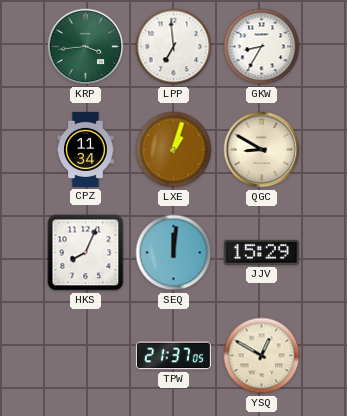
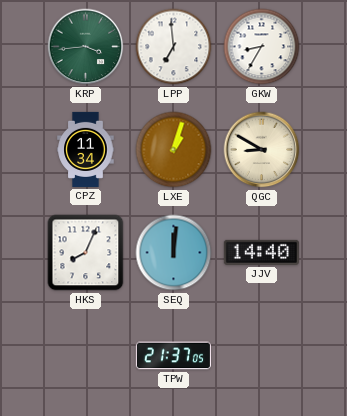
JJV: 15:29 -> 14:40
YSQ: 12:50 -> none
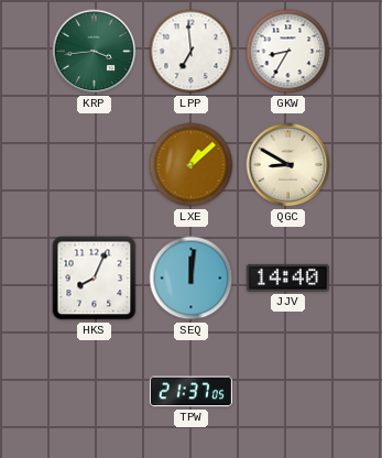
CPZ: 11:34 -> none
LXE: 1:03 -> 1:08
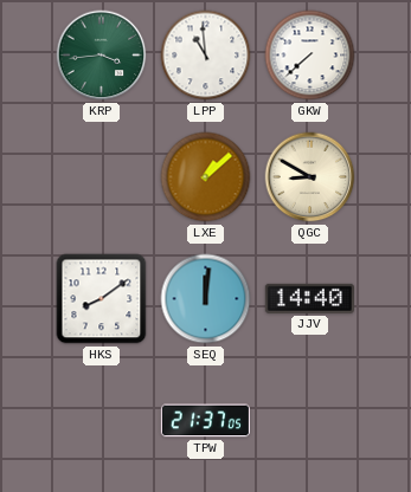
LPP: 6:59 -> 10:59
GKW: 8:35 -> 7:38
HKS: 8:04 -> 8:09
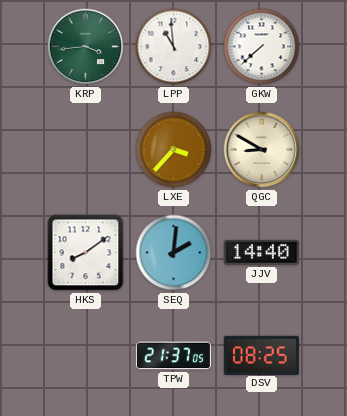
LXE: 1:08 -> 3:37
SEQ: 12:01 -> 2:01
DSV: none -> 08:25
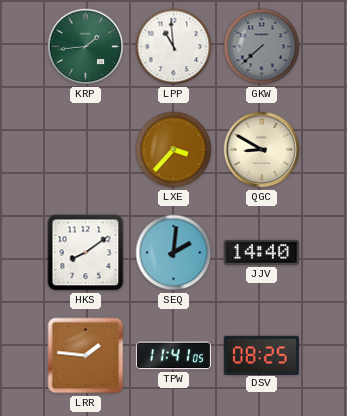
KRP: 3:44 -> 1:44
GKW dial: white -> grey
LRR: none -> 1:46
TPW: 21:37 -> 11:41
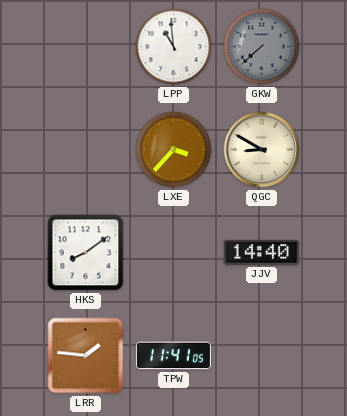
KRP: 1:44 -> none
SEQ: 2:01 -> none
DSV: 08:25 -> none
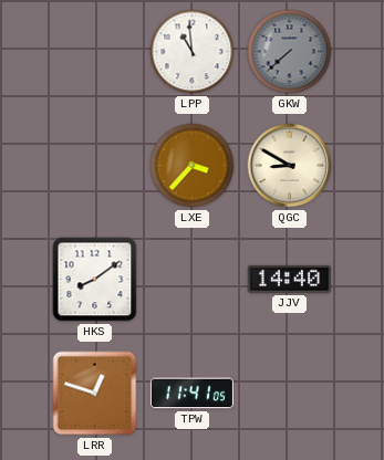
LRR: 1:46 -> 12:48
